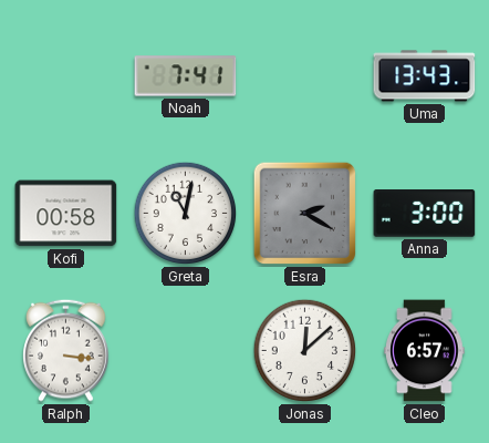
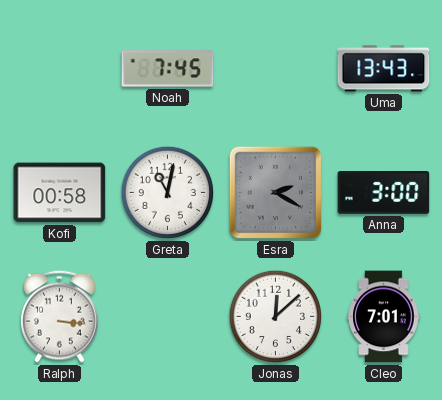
Noah: 7:41 -> 7:45
Cleo: 6:57 -> 7:01
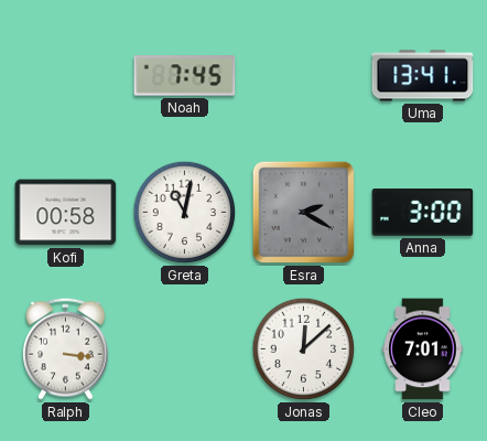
Uma: 13:43 -> 13:41
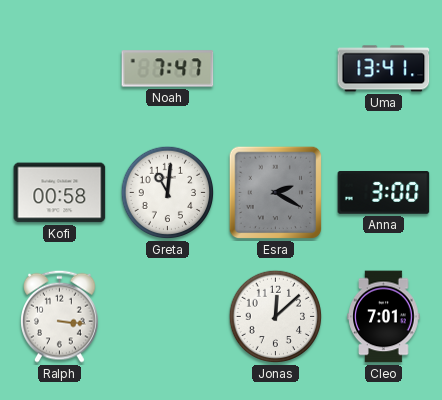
Noah: 7:45 -> 7:47
Greta: 11:02 -> 11:01
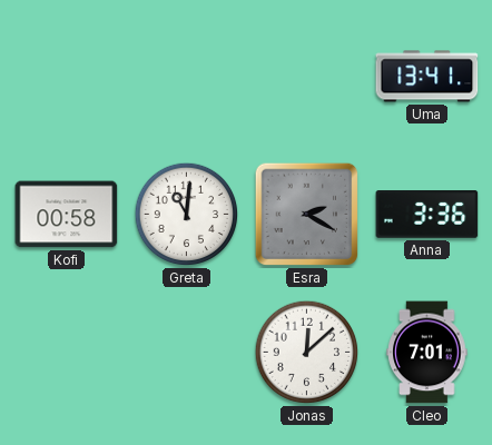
Noah: 7:47 -> none
Anna: 3:00 -> 3:36
Ralph: 3:16 -> none
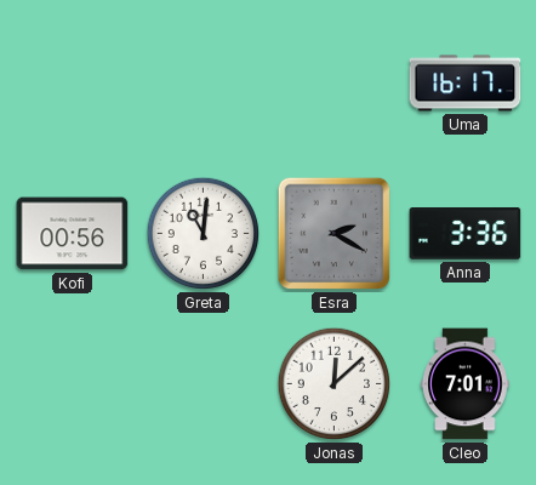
Uma: 13:41 -> 16:17
Kofi: 00:58 -> 00:56
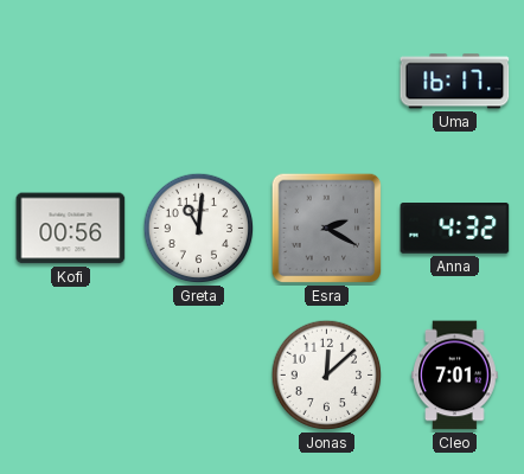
Anna: 3:36 -> 4:32
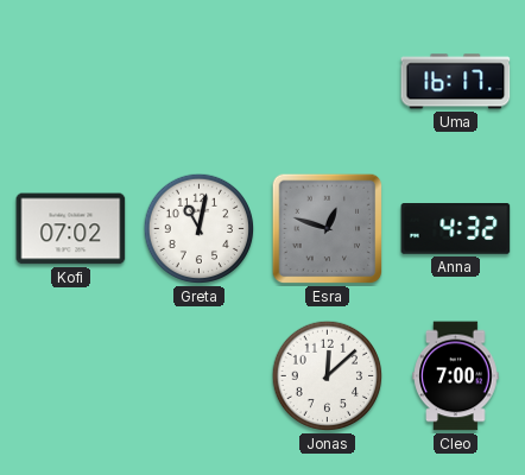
Kofi: 00:56 -> 07:02
Greta: 11:01 -> 11:02
Esra: 2:20 -> 12:48
Cleo: 7:01 -> 7:00
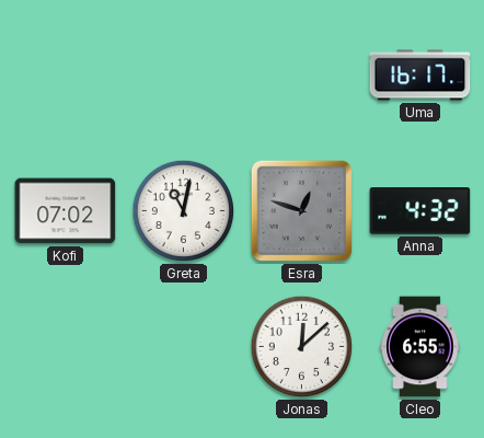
Cleo: 7:00 -> 6:55
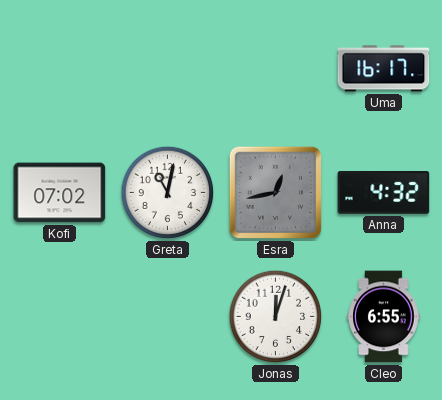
Esra: 12:48 -> 12:43
Jonas: 12:08 -> 12:03
